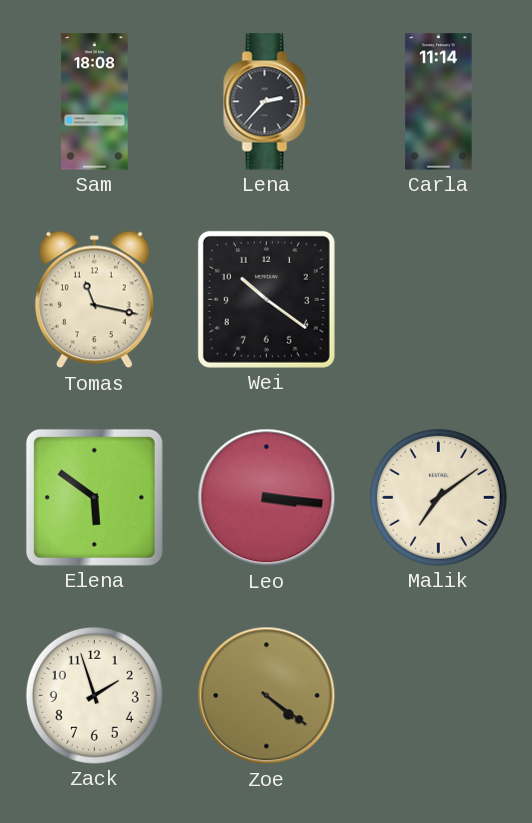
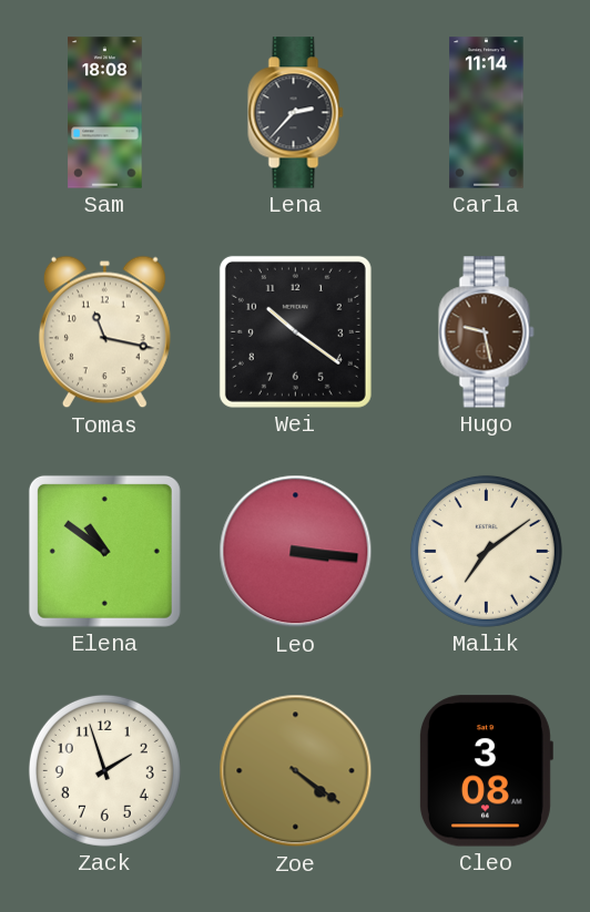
Hugo: none -> 9:28
Elena: 5:51 -> 10:51
Cleo: none -> 3:08
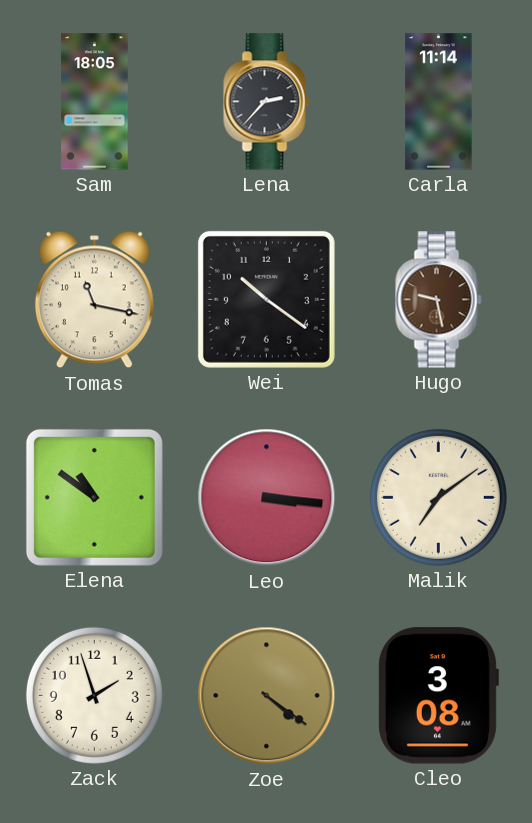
Sam: 18:08 -> 18:05
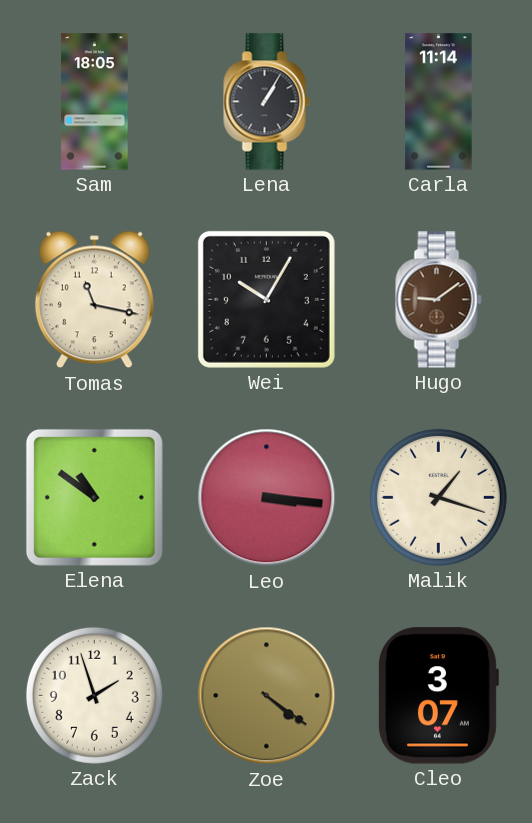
Lena: 2:37 -> 1:05
Wei: 10:21 -> 10:05
Hugo: 9:28 -> 9:09
Malik: 7:09 -> 1:18
Cleo: 3:08 -> 3:07
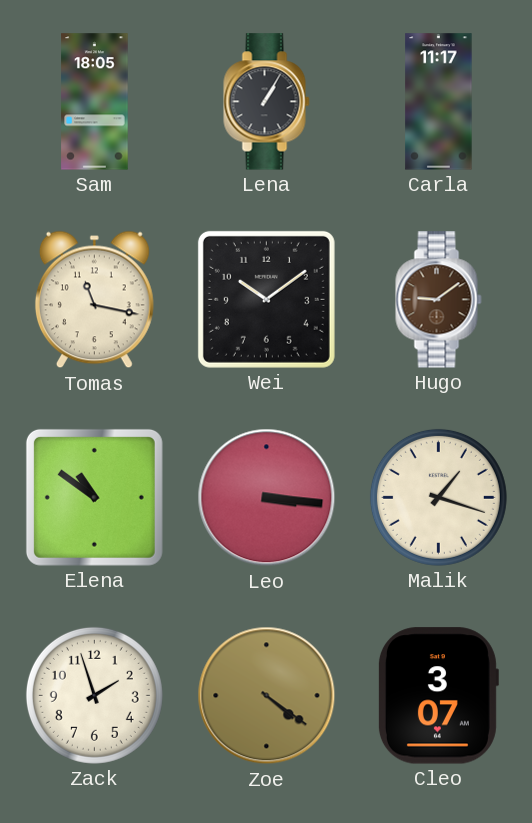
Carla: 11:14 -> 11:17
Wei: 10:05 -> 10:09
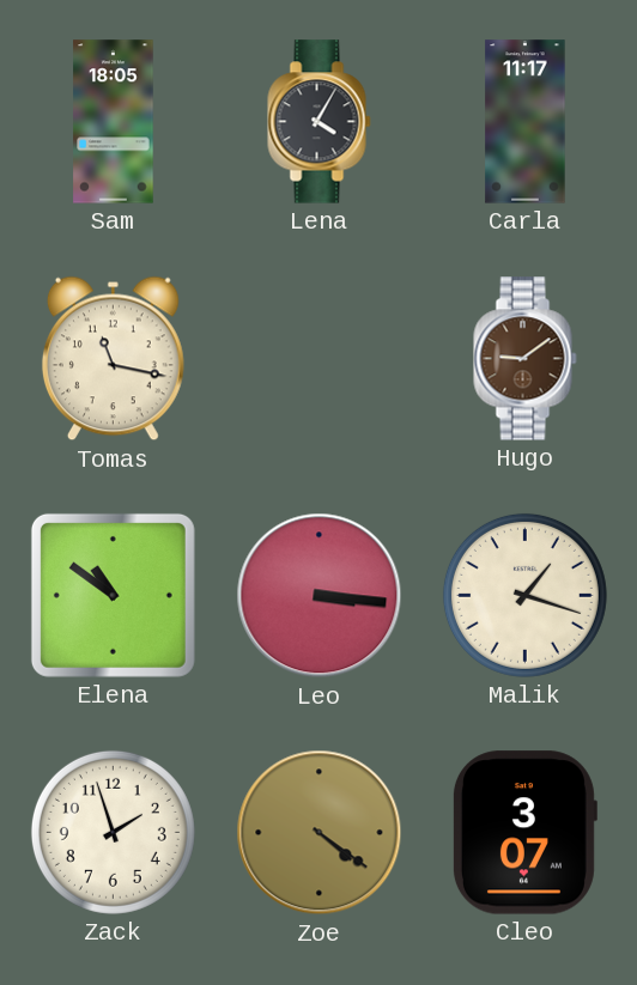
Lena: 1:05 -> 4:05
Wei: 10:09 -> none
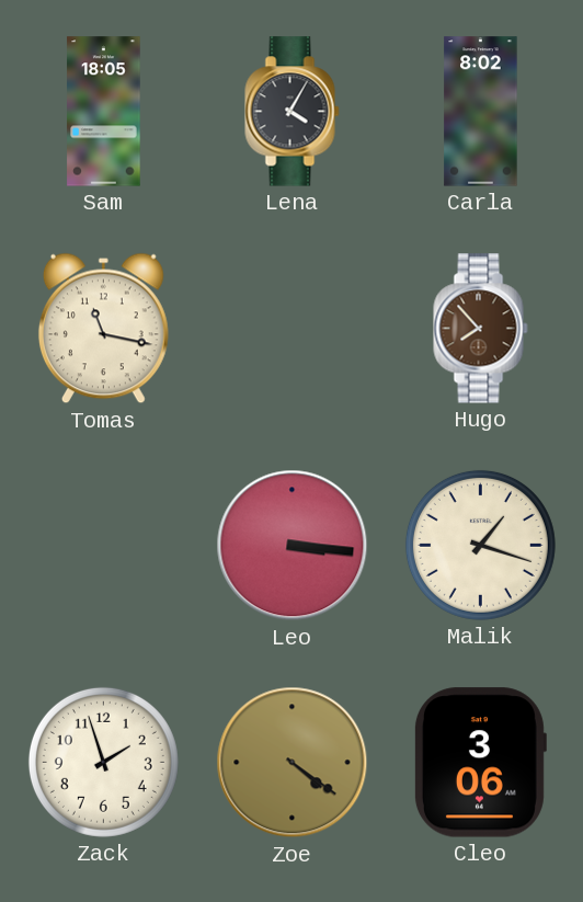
Carla: 11:17 -> 8:02
Hugo: 9:09 -> 7:53
Elena: 10:51 -> none
Cleo: 3:07 -> 3:06
